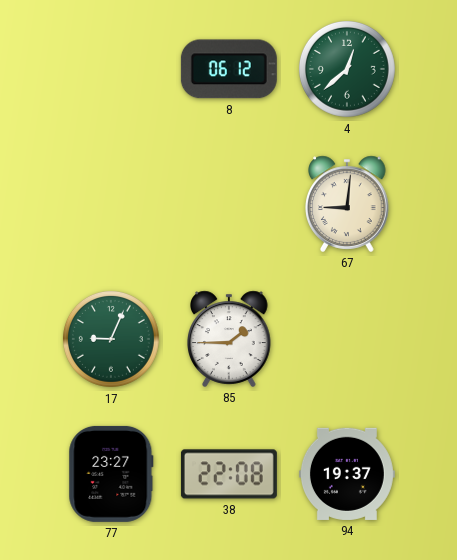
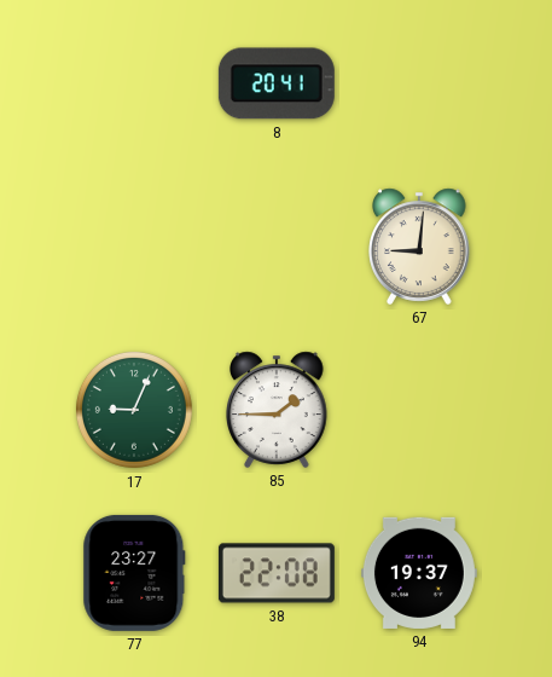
8: 06:12 -> 20:41
4: 12:38 -> none
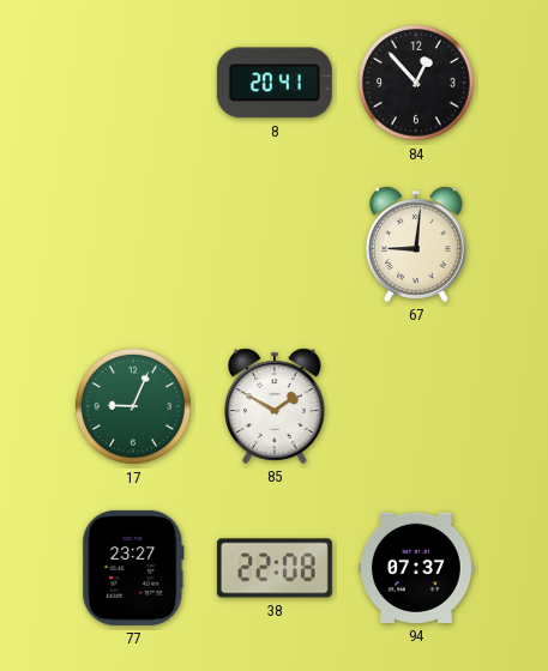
84: none -> 12:53
85: 1:45 -> 1:50
94: 19:37 -> 07:37
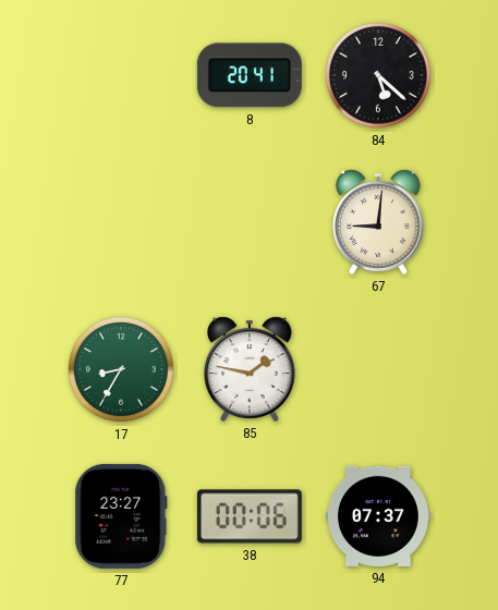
84: 12:53 -> 5:22
17: 9:04 -> 8:35
85: 1:50 -> 1:47
38: 22:08 -> 00:06
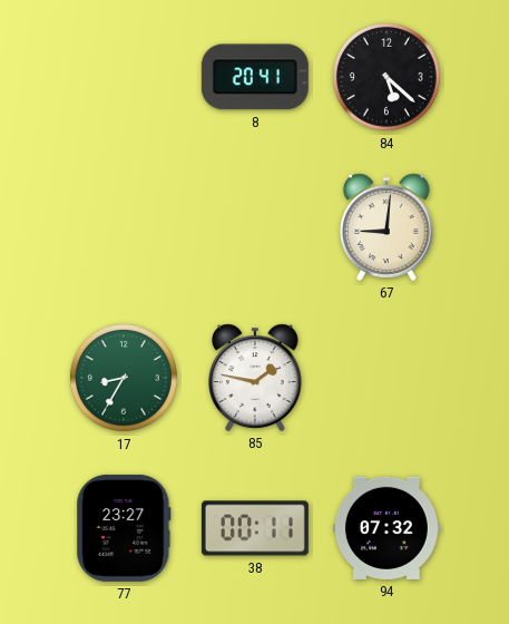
38: 00:06 -> 00:11
94: 07:37 -> 07:32
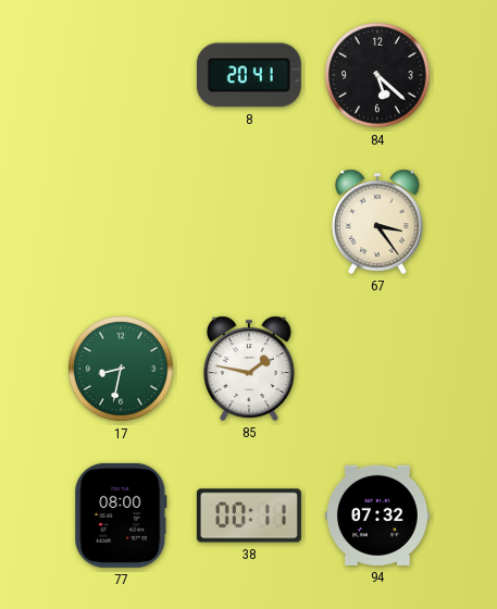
67: 9:01 -> 3:24
17: 8:35 -> 8:32
77: 23:27 -> 08:00
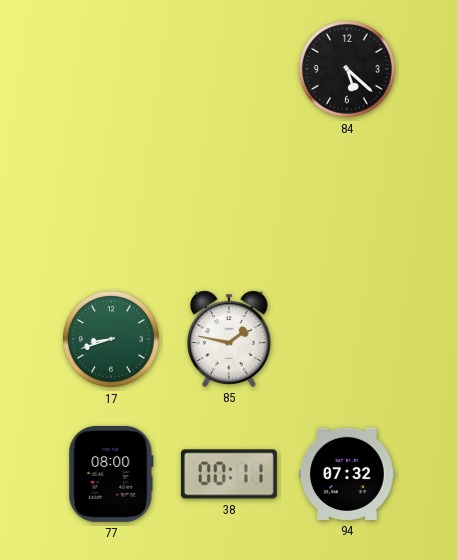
8: 20:41 -> none
67: 3:24 -> none
17: 8:32 -> 8:42
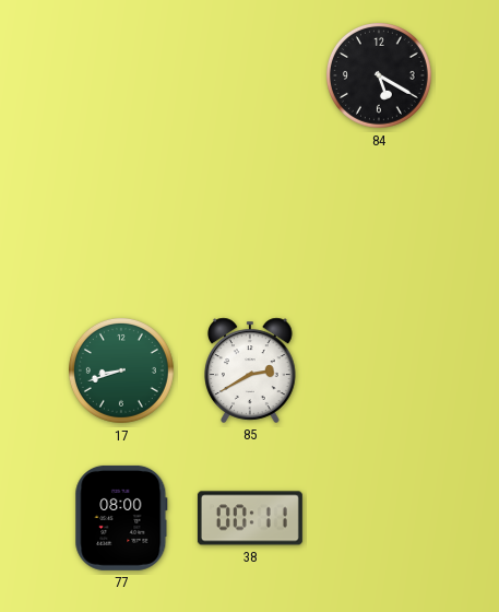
84: 5:22 -> 5:20
85: 1:47 -> 2:40
94: 07:32 -> none
